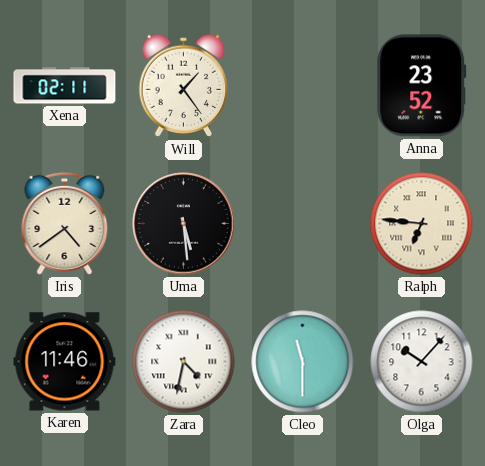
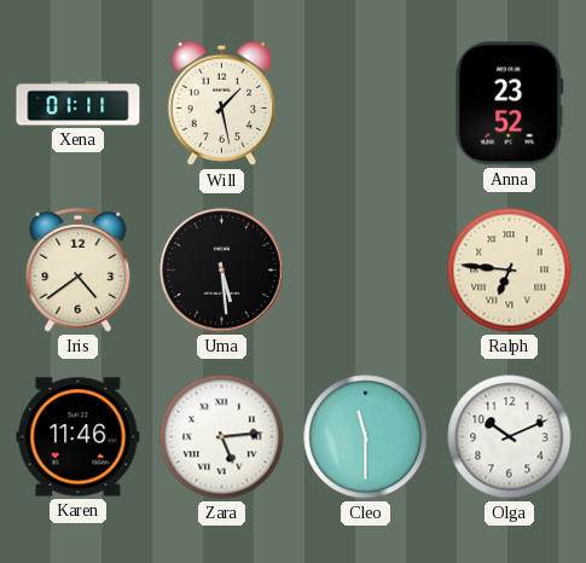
Xena: 02:11 -> 01:11
Will: 1:24 -> 1:28
Zara: 4:32 -> 5:14
Olga: 10:07 -> 10:11
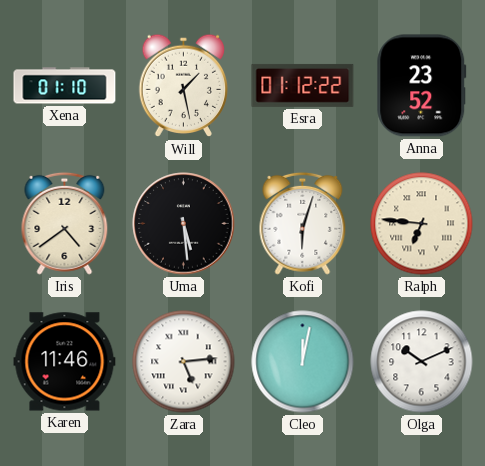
Xena: 01:11 -> 01:10
Esra: none -> 01:12
Kofi: none -> 6:03
Cleo: 11:30 -> 12:02
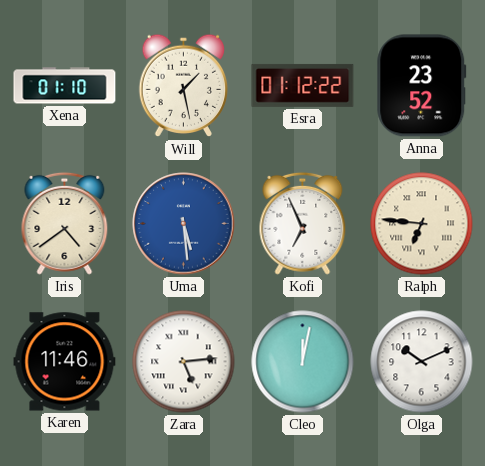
Uma dial: black -> blue
Kofi: 6:03 -> 6:56
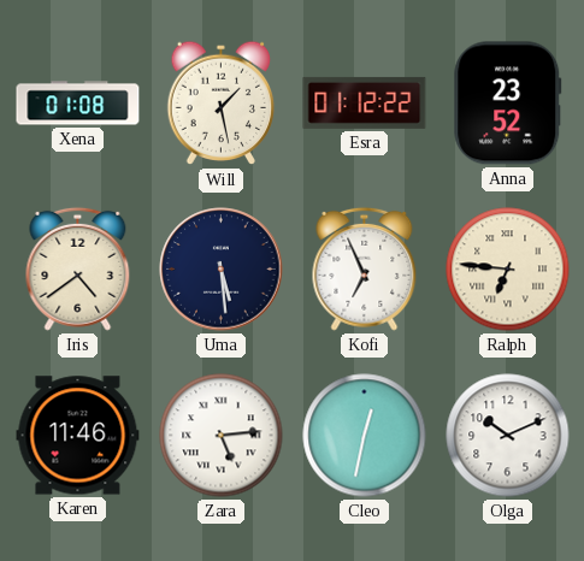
Xena: 01:10 -> 01:08
Uma dial: blue -> navy
Cleo: 12:02 -> 12:32
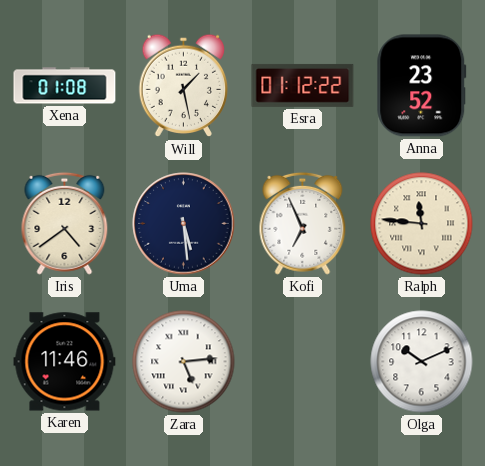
Ralph: 6:46 -> 11:46
Cleo: 12:32 -> none
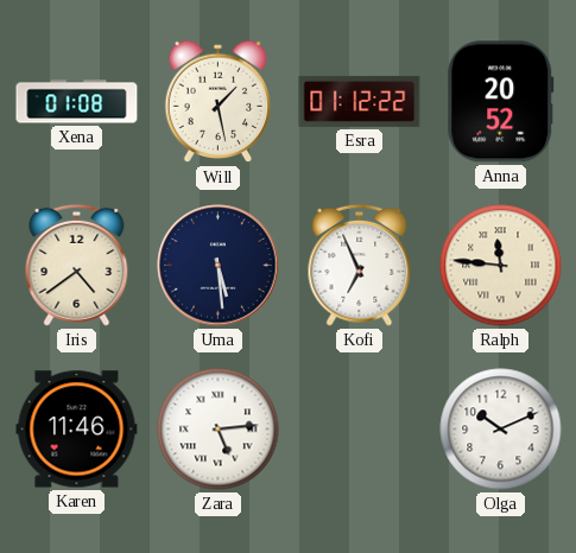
Anna: 23:52 -> 20:52
